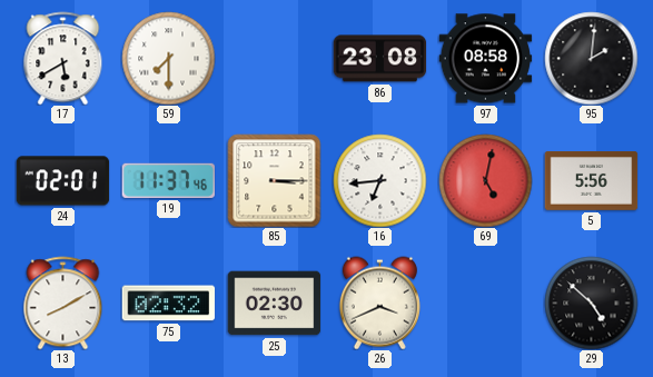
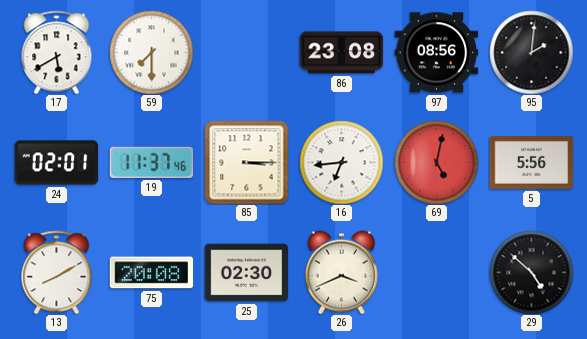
97: 08:58 -> 08:56
75: 02:32 -> 20:08
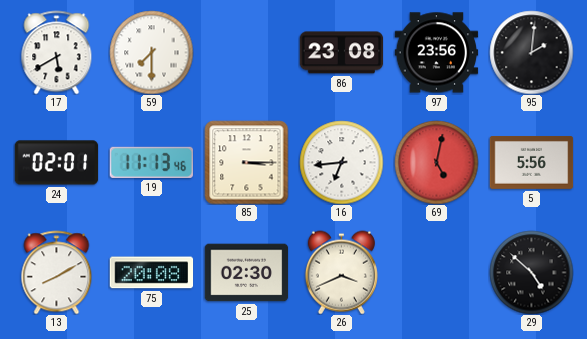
97: 08:56 -> 23:56
19: 11:37 -> 11:13
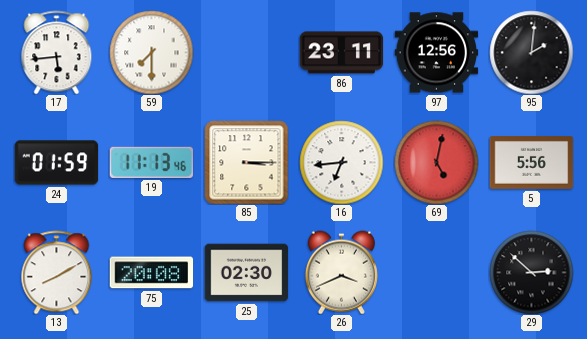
17: 5:40 -> 5:44
86: 23:08 -> 23:11
97: 23:56 -> 12:56
24: 02:01 -> 01:59
29: 4:52 -> 2:52
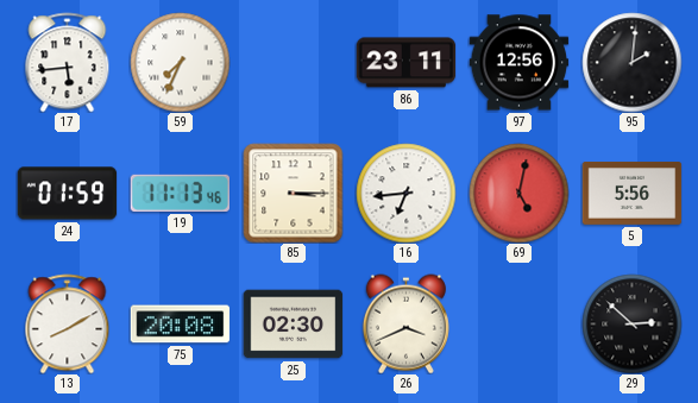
59: 7:30 -> 7:34
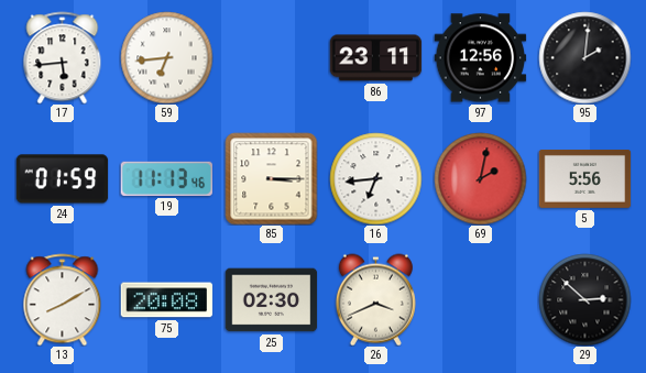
59: 7:34 -> 6:44
69: 5:02 -> 2:02
